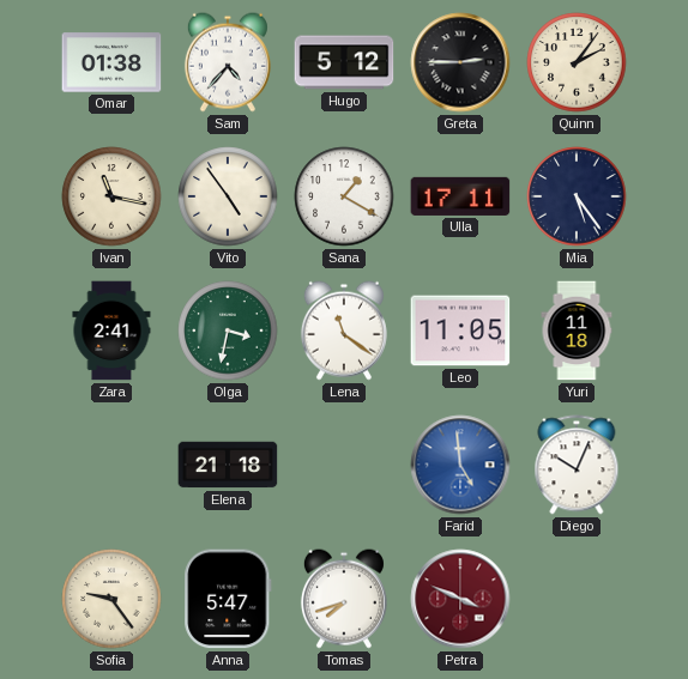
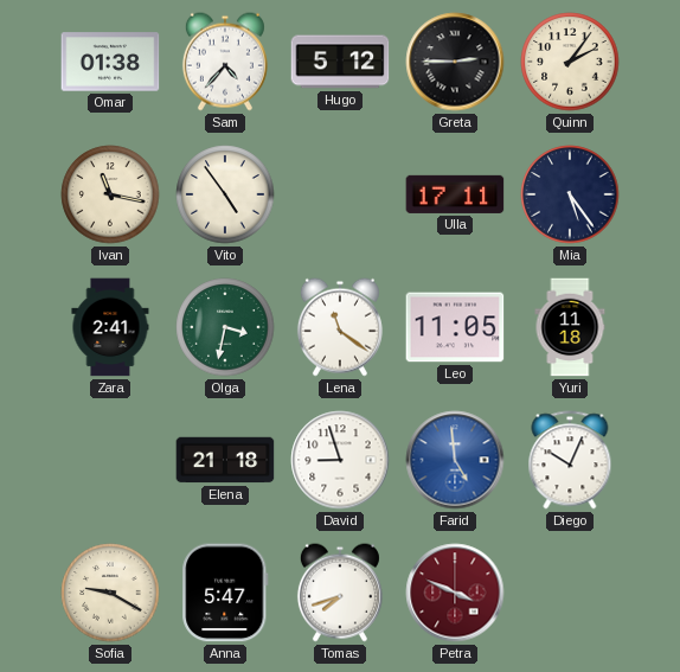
Sana: 1:20 -> none
David: none -> 8:57
Sofia: 9:24 -> 9:20
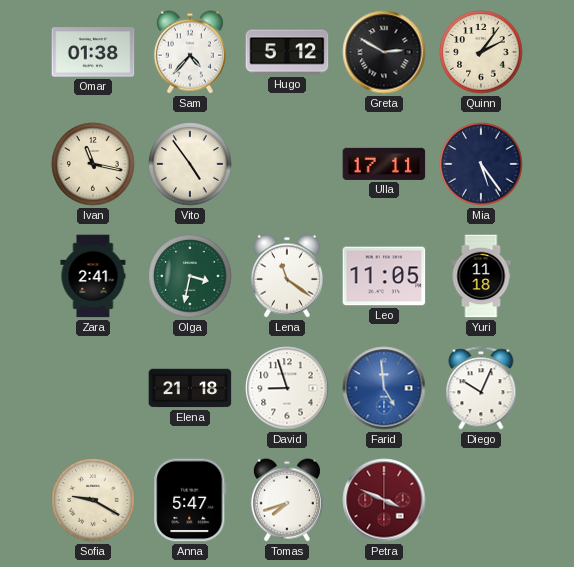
Greta: 2:45 -> 2:50
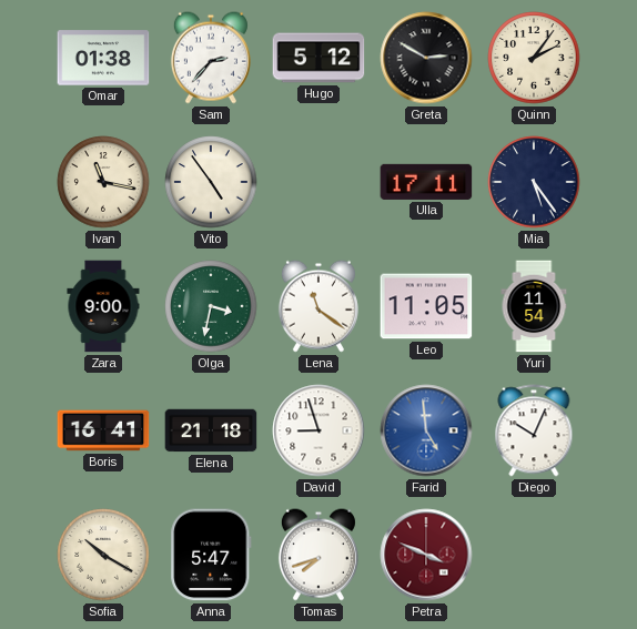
Sam: 4:37 -> 2:37
Zara: 2:41 -> 9:00
Yuri: 11:18 -> 11:54
Boris: none -> 16:41
Sofia: 9:20 -> 10:20
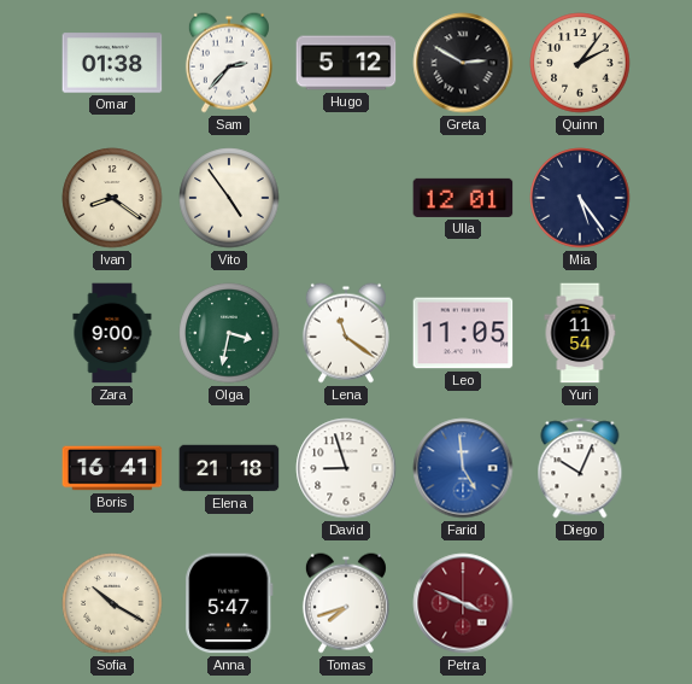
Ivan: 11:17 -> 8:21
Ulla: 17:11 -> 12:01
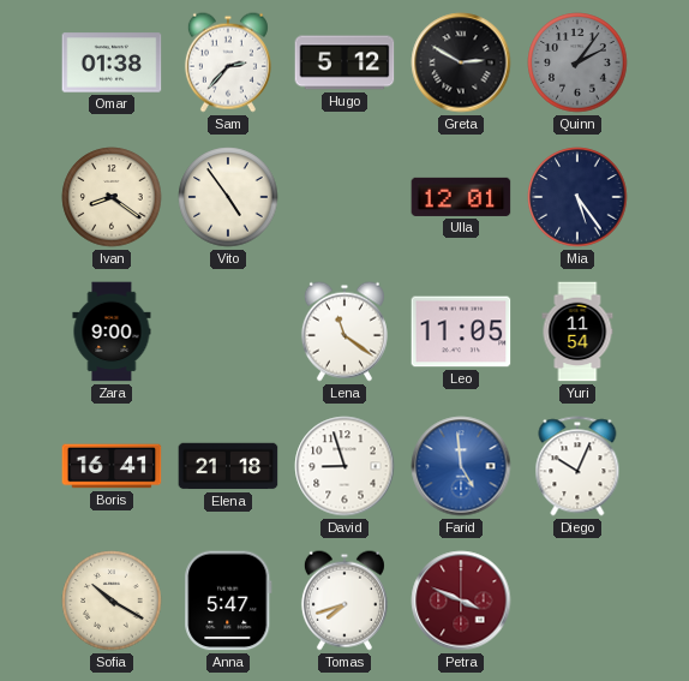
Quinn dial: cream -> grey
Olga: 3:32 -> none
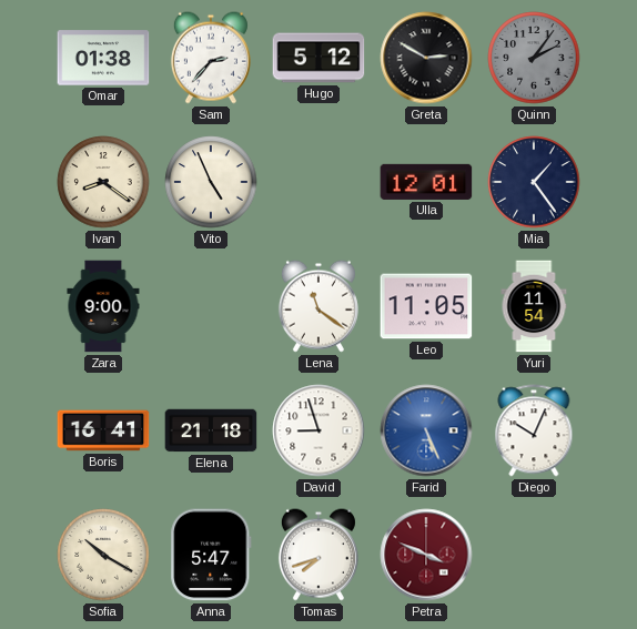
Vito: 4:54 -> 4:56
Mia: 5:24 -> 1:24
Farid: 4:59 -> 5:26
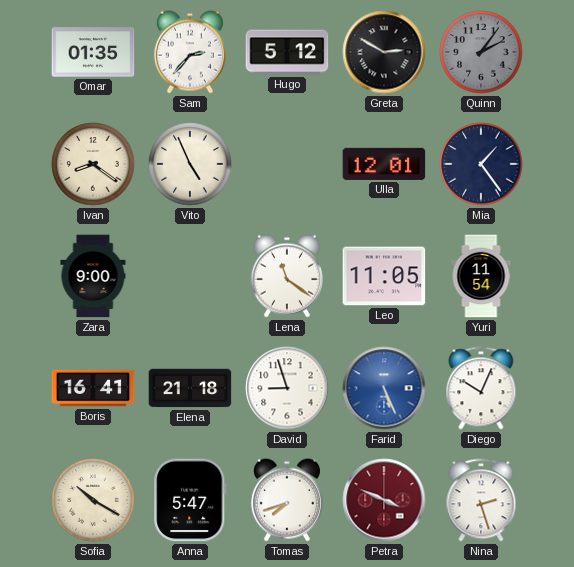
Omar: 01:38 -> 01:35
Nina: none -> 2:27
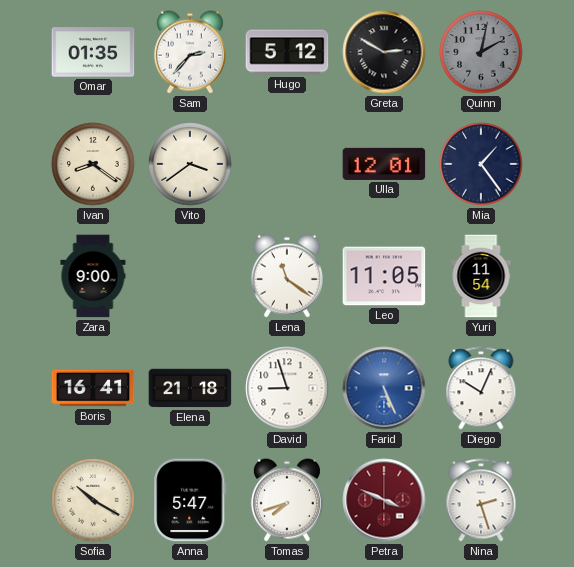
Quinn: 2:06 -> 2:02
Vito: 4:56 -> 3:39
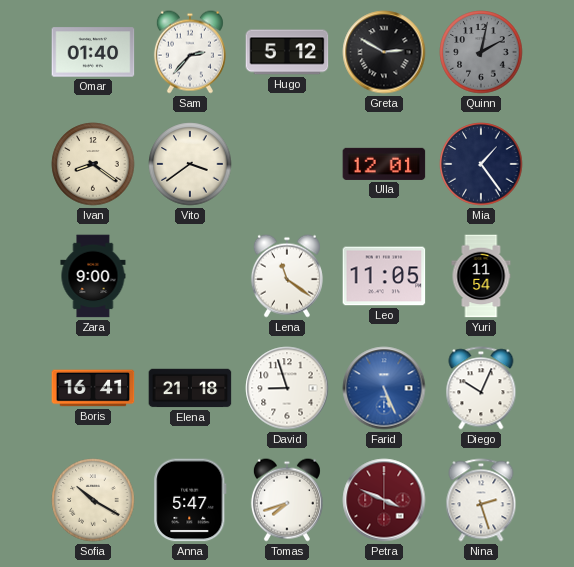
Omar: 01:35 -> 01:40
